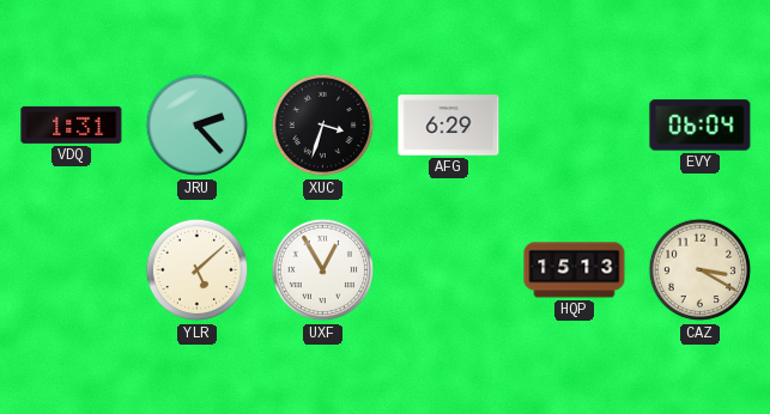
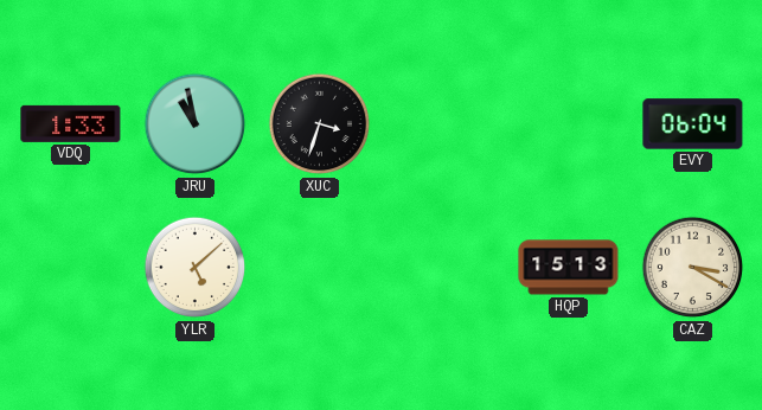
VDQ: 1:31 -> 1:33
JRU: 2:23 -> 10:58
AFG: 6:29 -> none
UXF: 12:55 -> none
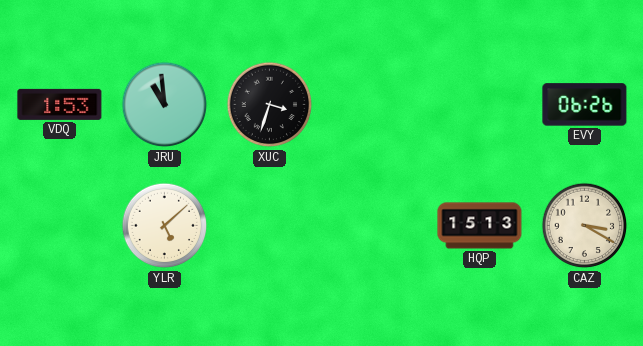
VDQ: 1:33 -> 1:53
JRU: 10:58 -> 10:59
EVY: 06:04 -> 06:26
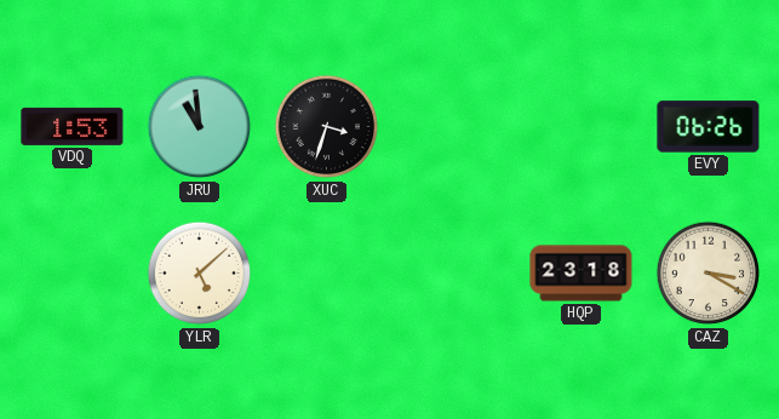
HQP: 15:13 -> 23:18
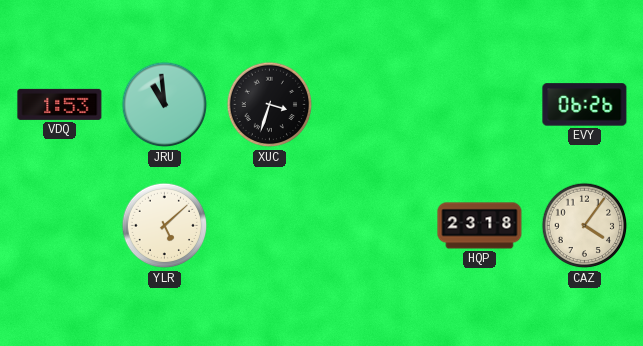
CAZ: 3:20 -> 4:06
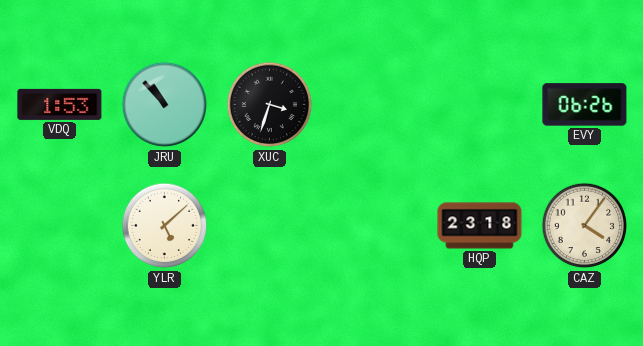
JRU: 10:59 -> 10:53
